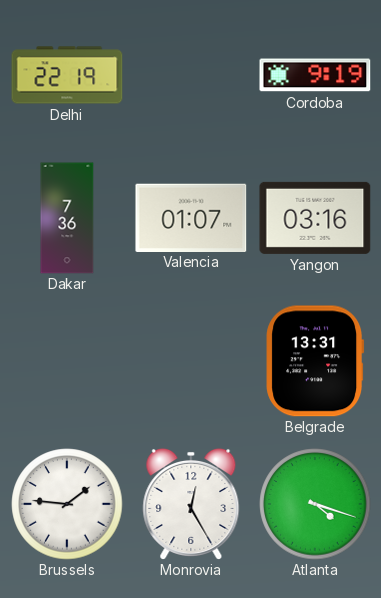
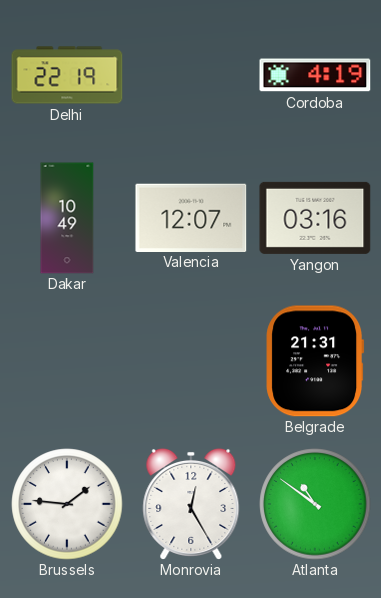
Cordoba: 9:19 -> 4:19
Dakar: 7:36 -> 10:49
Valencia: 01:07 -> 12:07
Belgrade: 13:31 -> 21:31
Atlanta: 4:18 -> 10:51
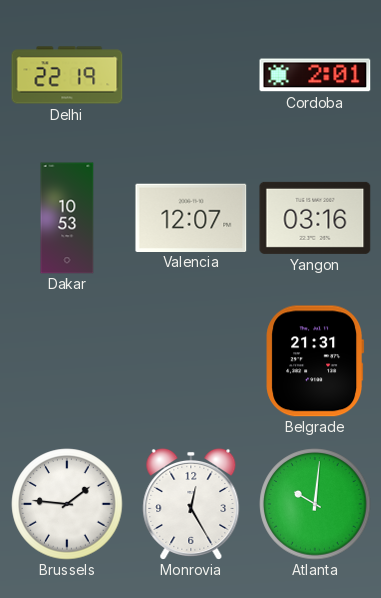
Cordoba: 4:19 -> 2:01
Dakar: 10:49 -> 10:53
Atlanta: 10:51 -> 10:01
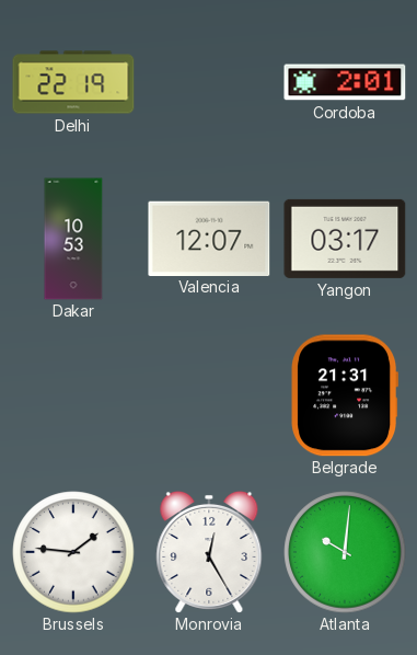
Yangon: 03:16 -> 03:17
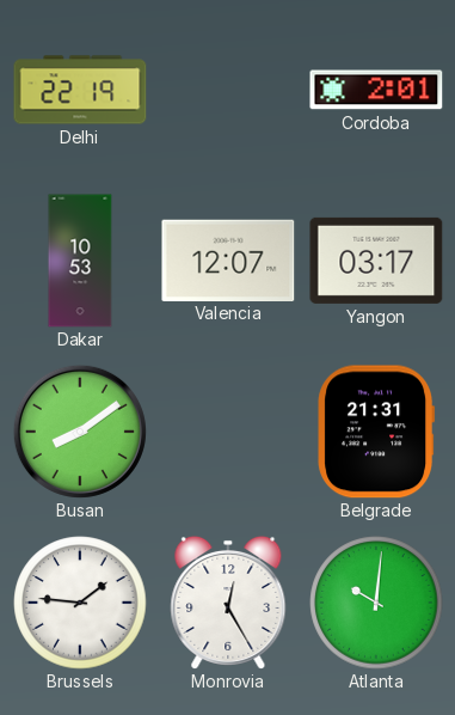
Busan: none -> 8:09
